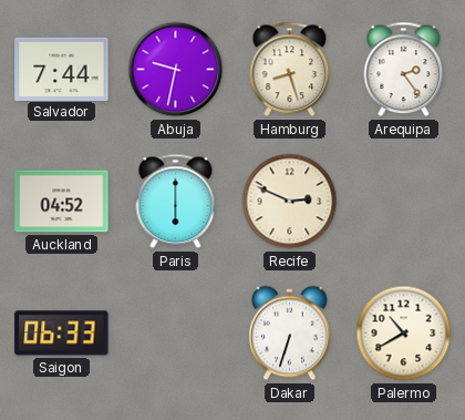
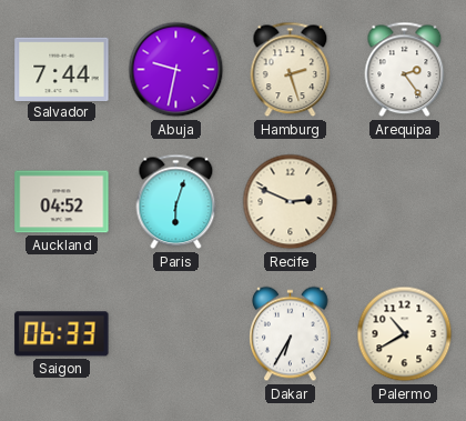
Hamburg: 8:27 -> 2:27
Paris: 6:00 -> 6:03
Dakar: 6:33 -> 6:35
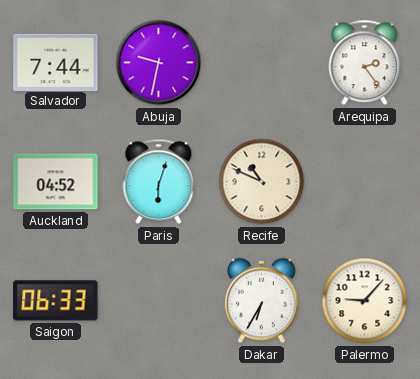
Hamburg: 2:27 -> none
Recife: 2:49 -> 10:49
Palermo: 10:40 -> 9:07
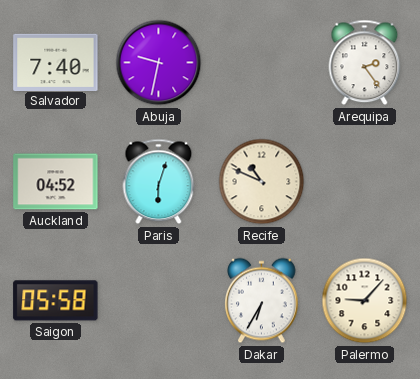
Salvador: 7:44 -> 7:40
Saigon: 06:33 -> 05:58
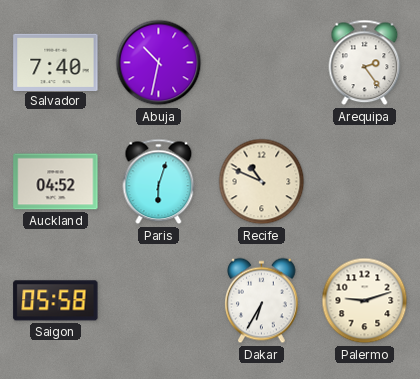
Abuja: 9:32 -> 10:32
Palermo: 9:07 -> 9:12
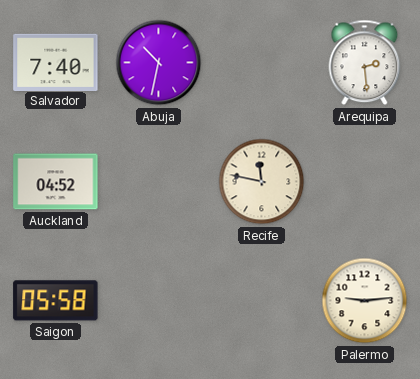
Arequipa: 2:24 -> 2:29
Paris: 6:03 -> none
Recife: 10:49 -> 11:47
Dakar: 6:35 -> none
Palermo: 9:12 -> 9:14
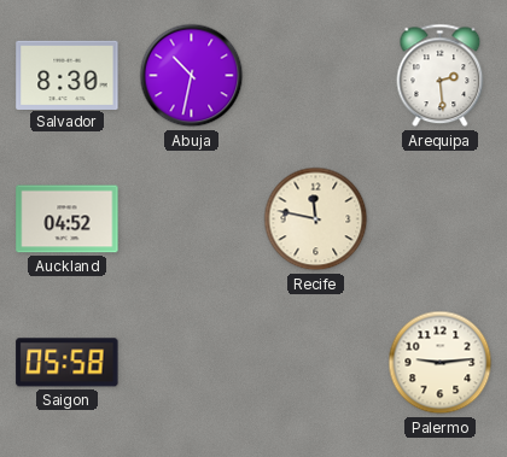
Salvador: 7:40 -> 8:30
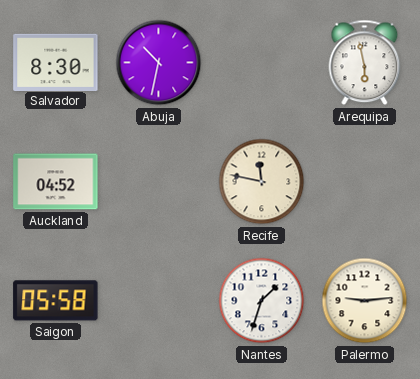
Arequipa: 2:29 -> 5:58
Nantes: none -> 1:33
